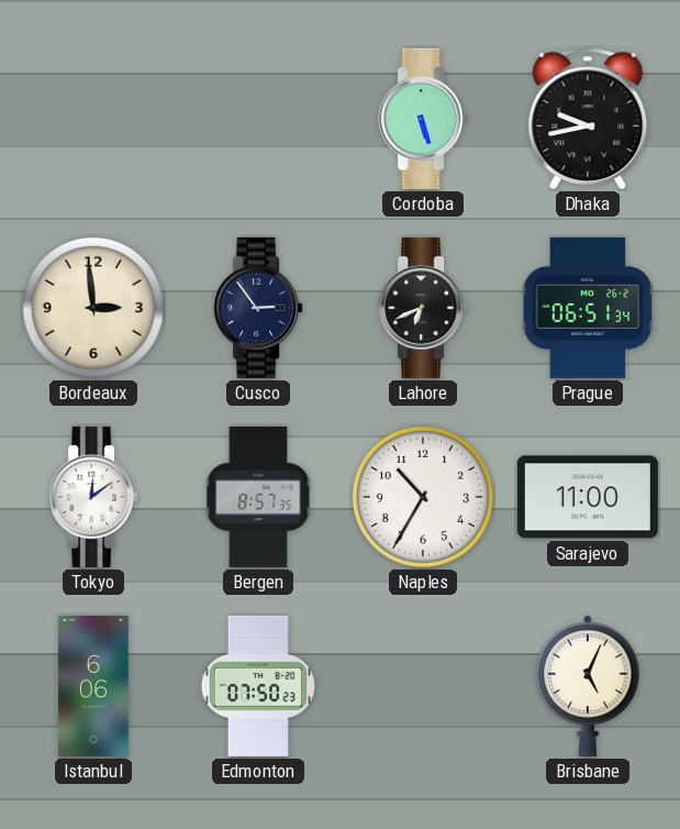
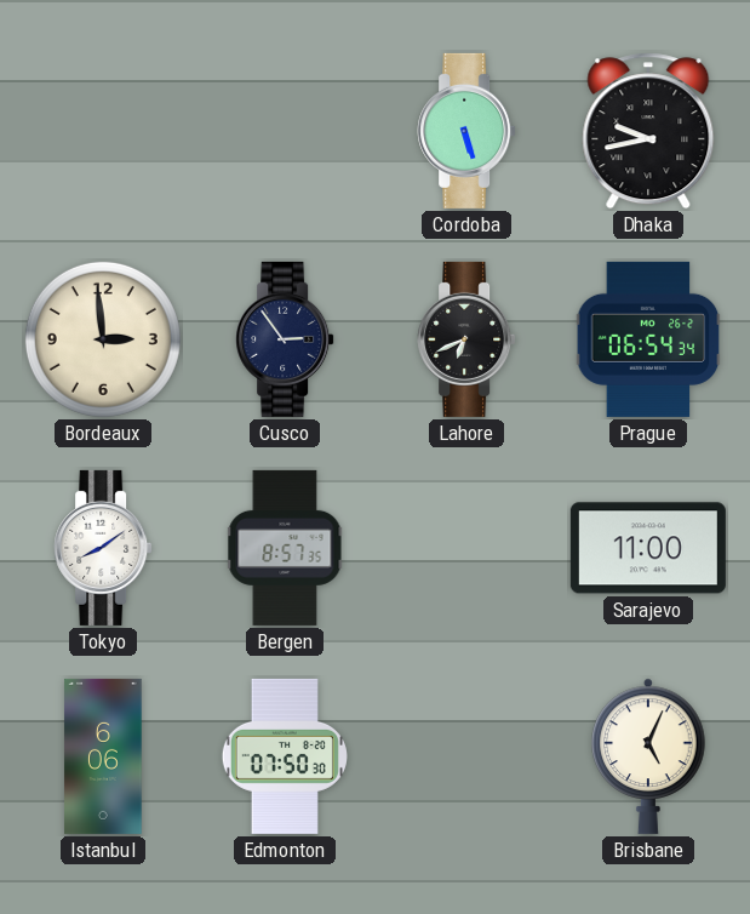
Prague: 06:51 -> 06:54
Tokyo: 12:09 -> 8:09
Naples: 10:35 -> none
Edmonton: 07:50:23 -> 07:50:30
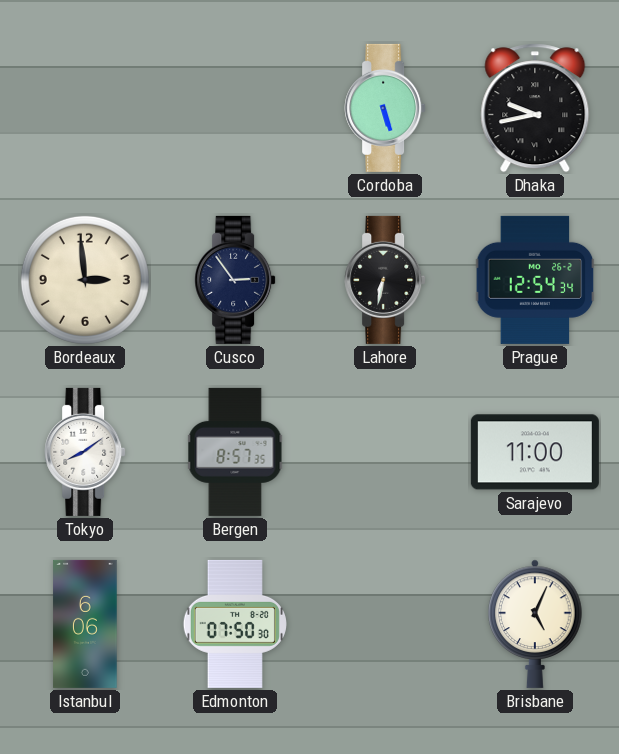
Lahore: 6:41 -> 6:32
Prague: 06:54 -> 12:54
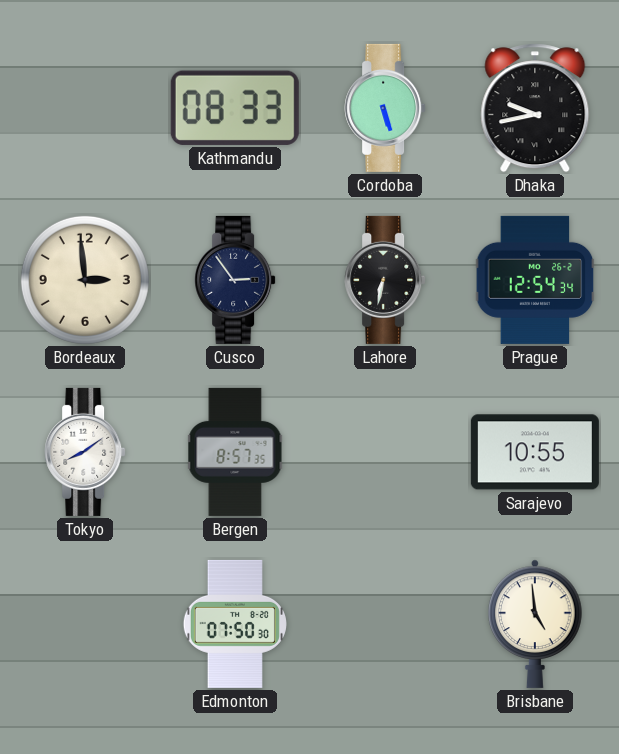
Kathmandu: none -> 08:33
Sarajevo: 11:00 -> 10:55
Istanbul: 6:06 -> none
Brisbane: 5:04 -> 4:59
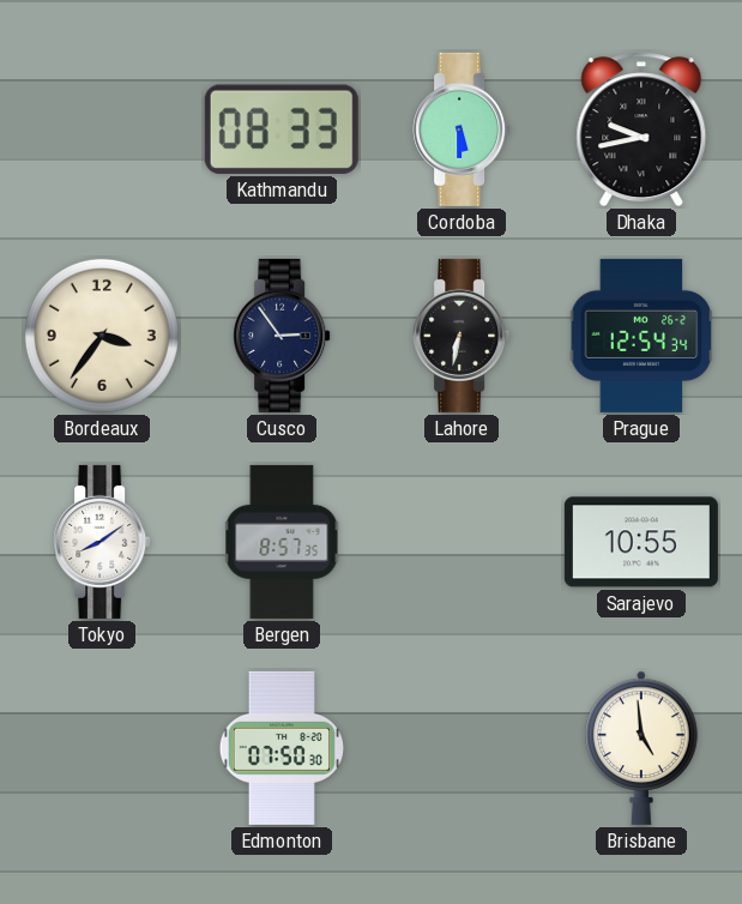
Cordoba: 5:27 -> 5:30
Bordeaux: 2:59 -> 3:36
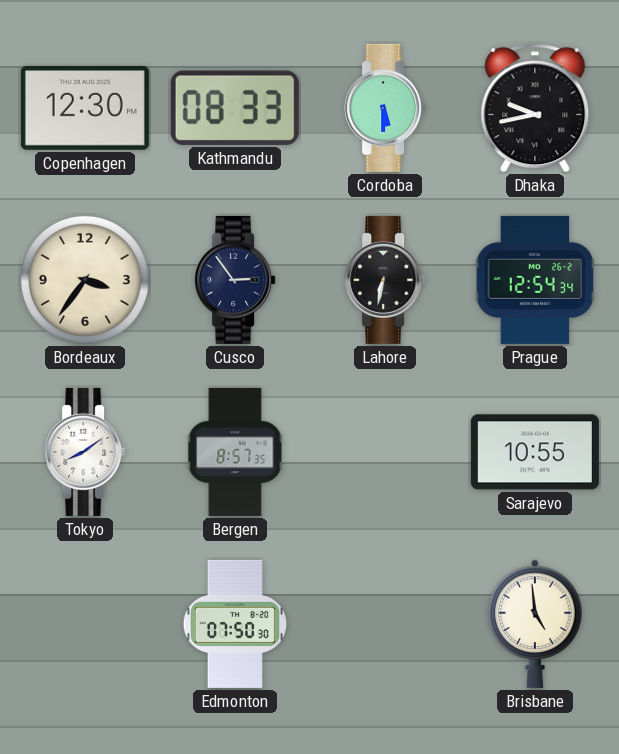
Copenhagen: none -> 12:30
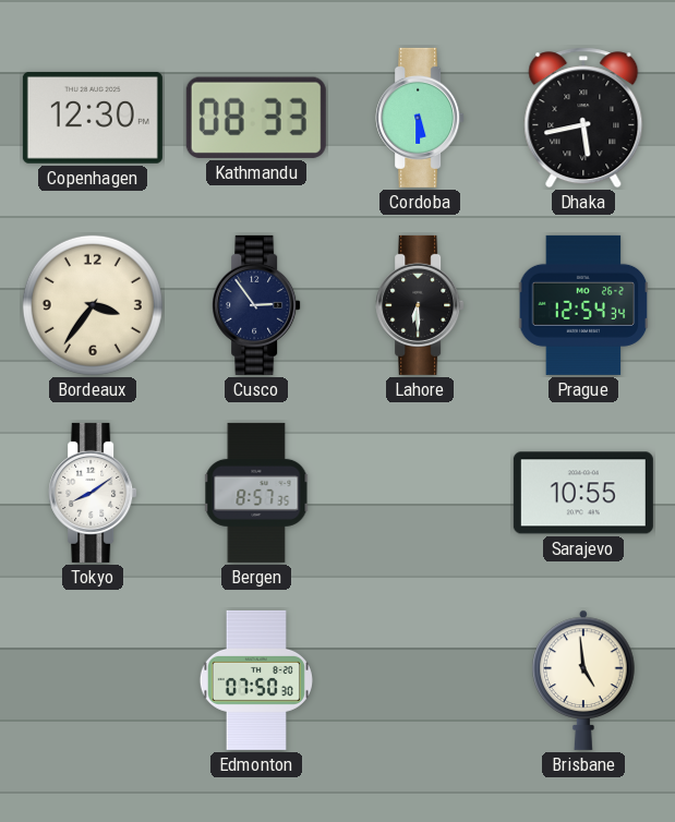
Dhaka: 9:43 -> 5:43
Lahore: 6:32 -> 6:30
